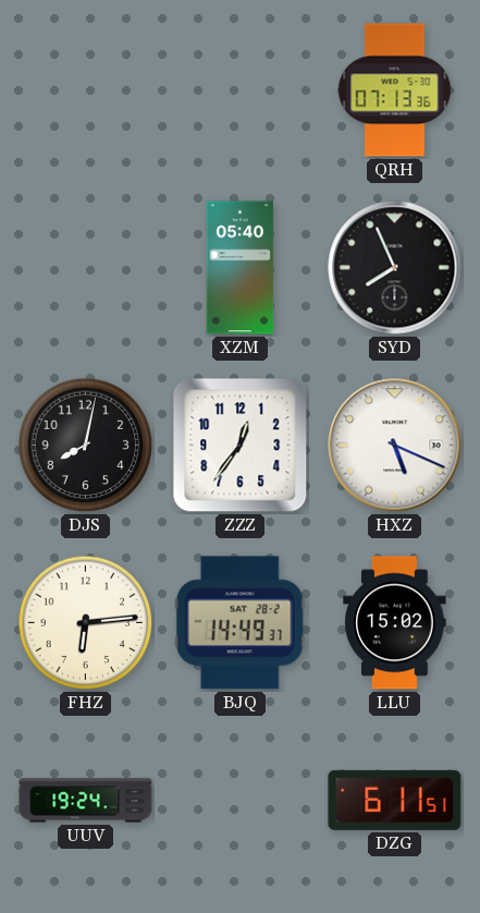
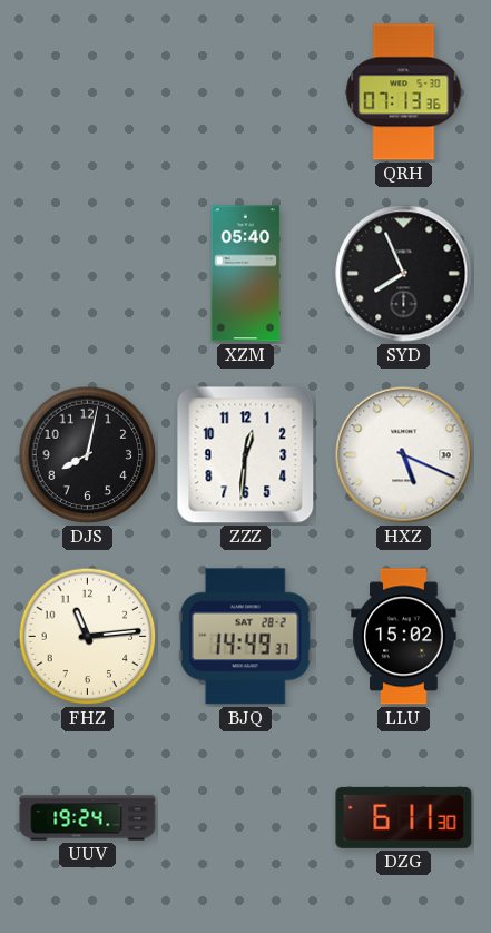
ZZZ: 12:36 -> 12:31
FHZ: 6:14 -> 11:14
DZG: 6:11:51 -> 6:11:30
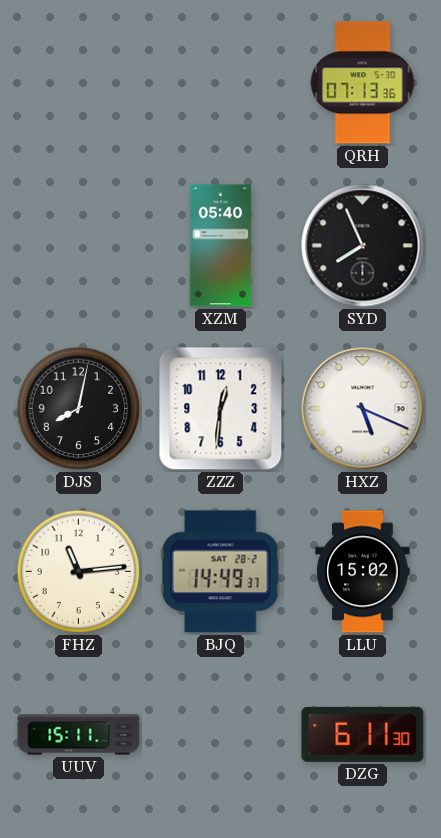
UUV: 19:24 -> 15:11
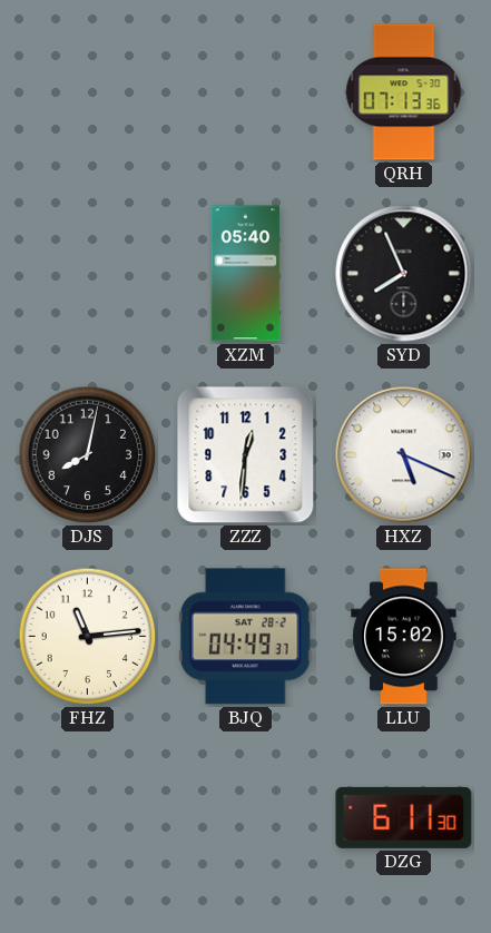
BJQ: 14:49 -> 04:49
UUV: 15:11 -> none
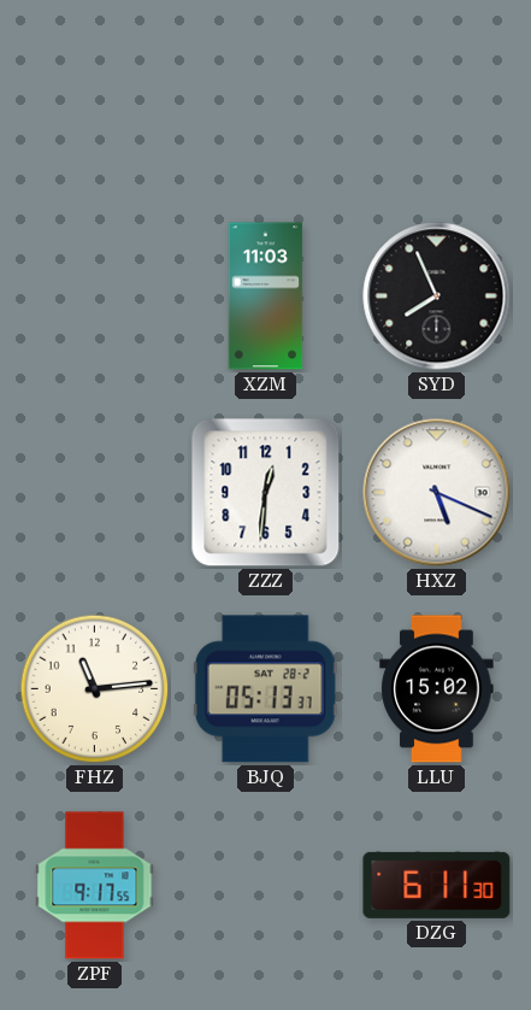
QRH: 07:13 -> none
XZM: 05:40 -> 11:03
DJS: 8:02 -> none
BJQ: 04:49 -> 05:13
ZPF: none -> 9:17
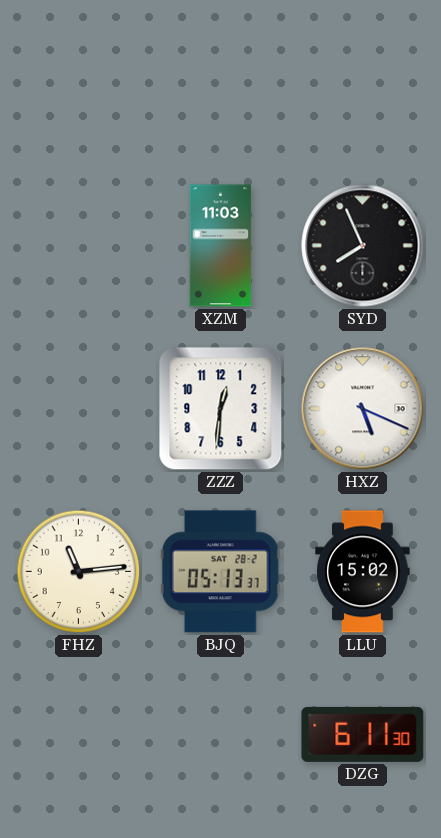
ZPF: 9:17 -> none
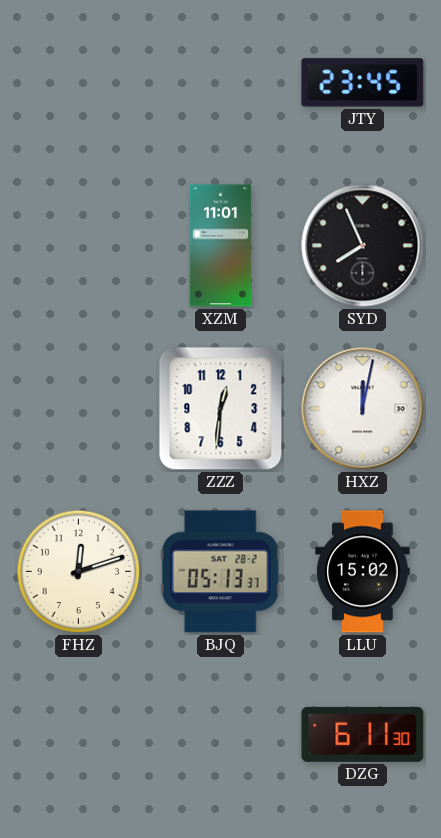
JTY: none -> 23:45
XZM: 11:03 -> 11:01
HXZ: 5:19 -> 12:02
FHZ: 11:14 -> 12:12
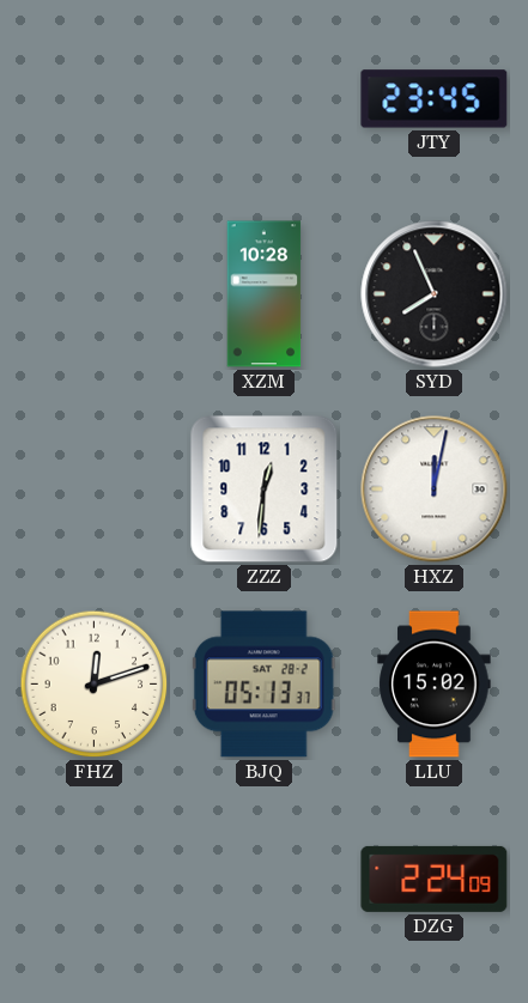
XZM: 11:01 -> 10:28
DZG: 6:11 -> 2:24
